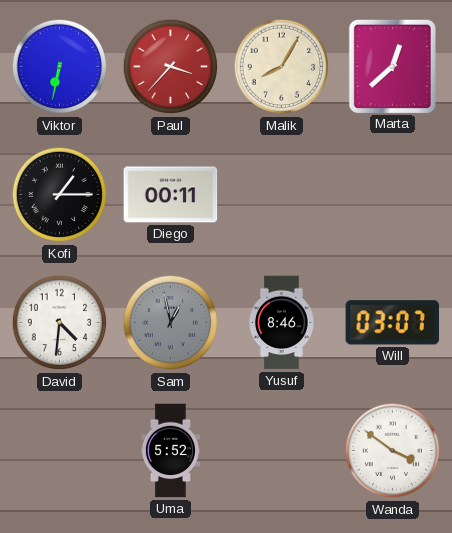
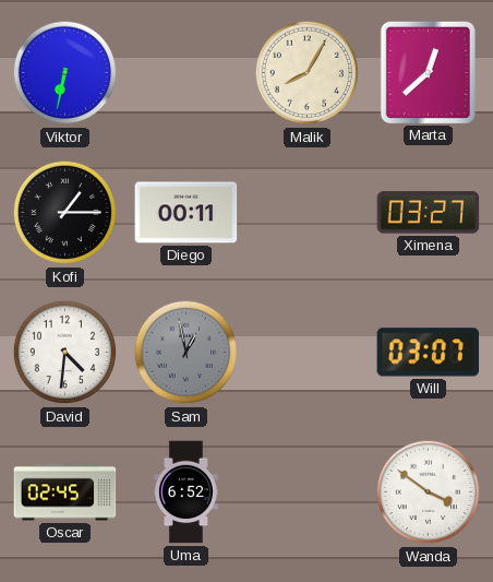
Paul: 3:37 -> none
Ximena: none -> 03:27
Yusuf: 8:46 -> none
Oscar: none -> 02:45
Uma: 5:52 -> 6:52
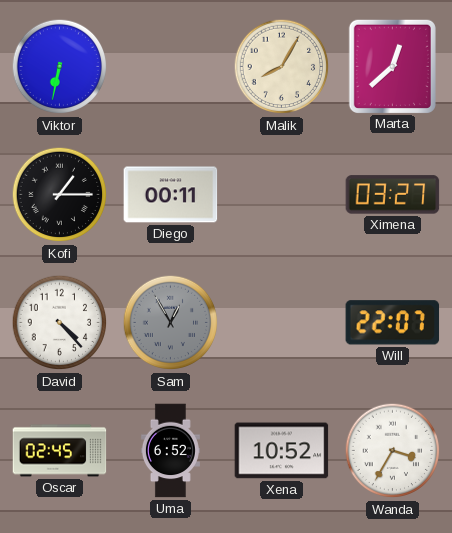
David: 4:31 -> 4:23
Sam: 12:58 -> 12:55
Will: 03:07 -> 22:07
Xena: none -> 10:52
Wanda: 3:51 -> 3:35
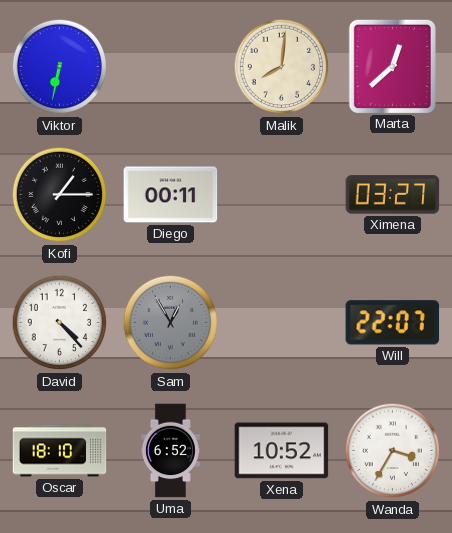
Malik: 8:05 -> 8:01
Oscar: 02:45 -> 18:10
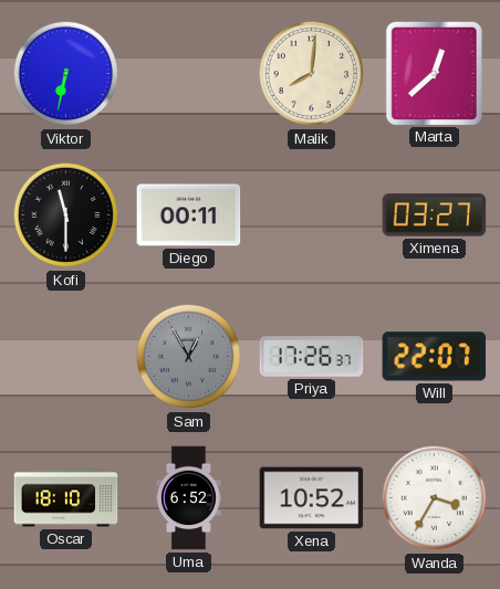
Kofi: 1:15 -> 11:30
David: 4:23 -> none
Priya: none -> 17:26
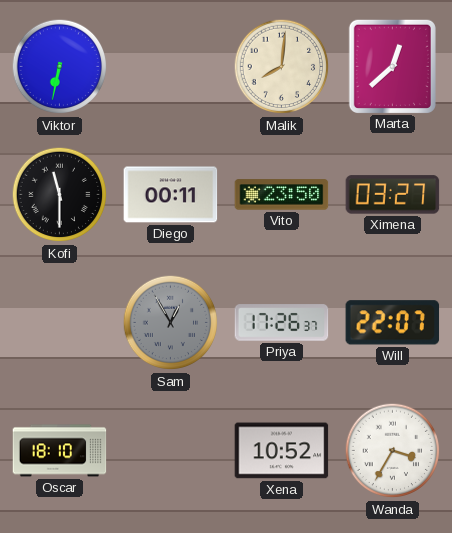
Vito: none -> 23:50
Uma: 6:52 -> none
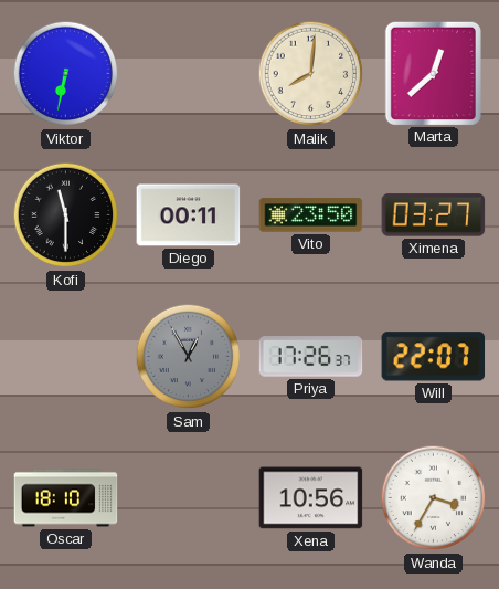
Xena: 10:52 -> 10:56
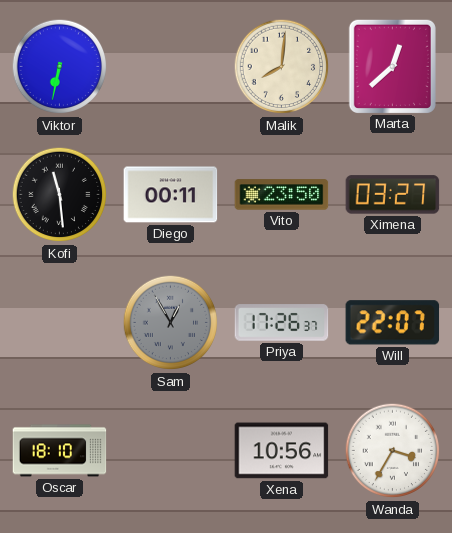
Kofi: 11:30 -> 11:29
